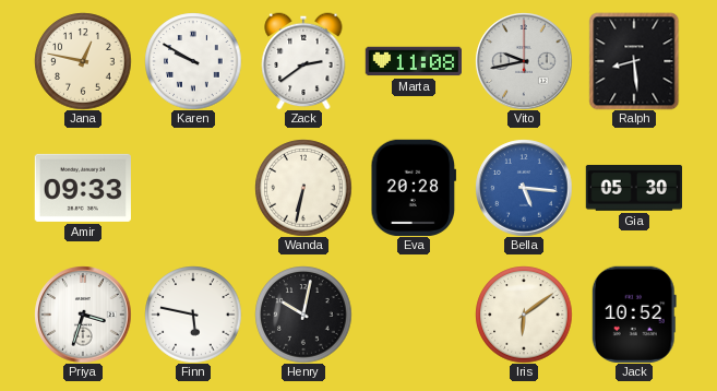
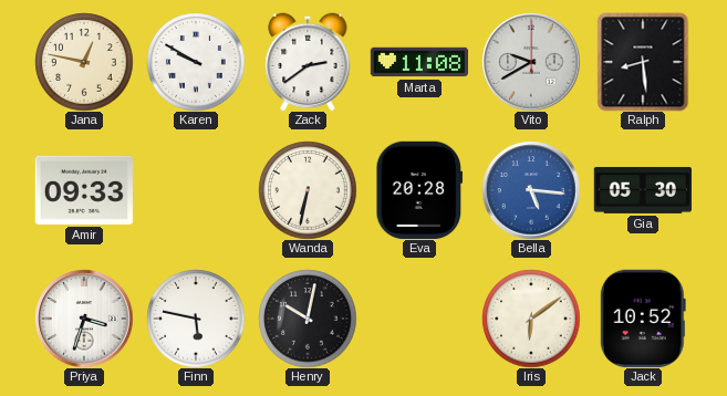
Vito: 9:43 -> 9:40
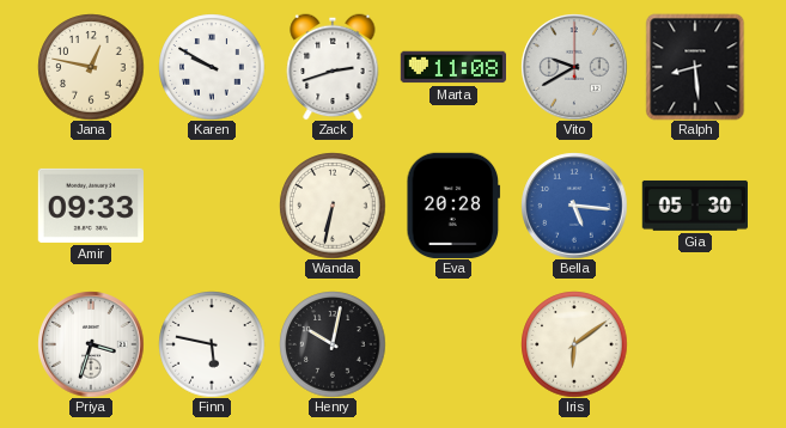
Zack: 2:39 -> 2:42
Jack: 10:52 -> none
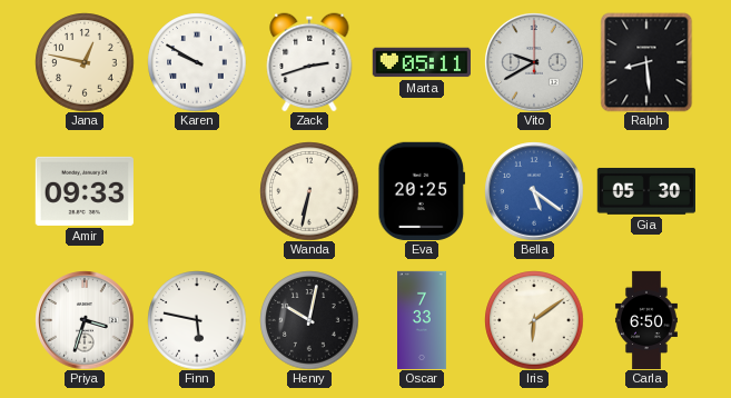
Marta: 11:08 -> 05:11
Eva: 20:28 -> 20:25
Bella: 5:16 -> 5:21
Oscar: none -> 7:33
Carla: none -> 6:50
